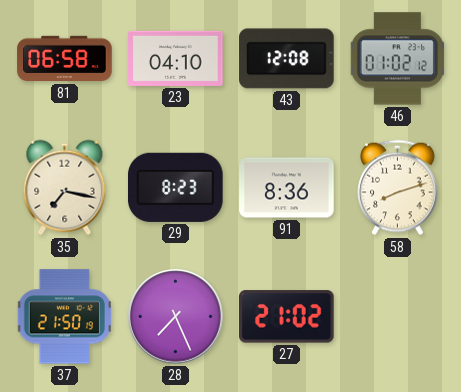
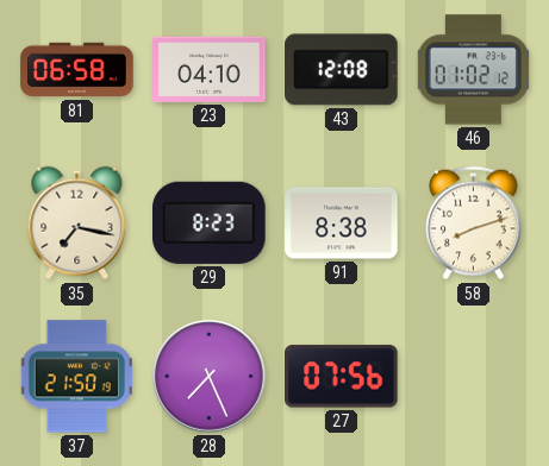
91: 8:36 -> 8:38
27: 21:02 -> 07:56
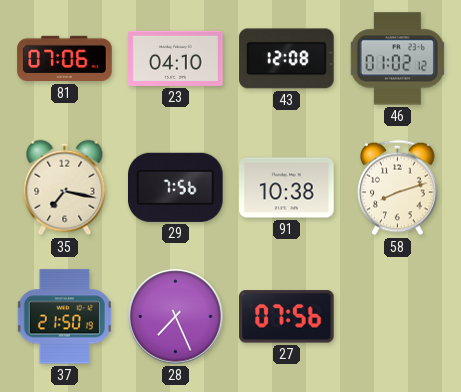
81: 06:58 -> 07:06
29: 8:23 -> 7:56
91: 8:38 -> 10:38
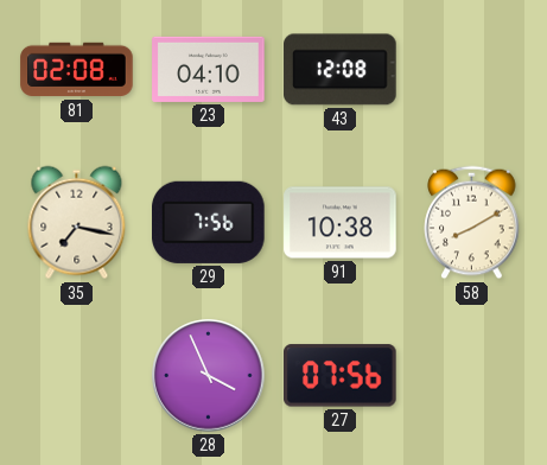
81: 07:06 -> 02:08
46: 01:02 -> none
58: 8:12 -> 8:10
37: 21:50 -> none
28: 7:26 -> 3:56
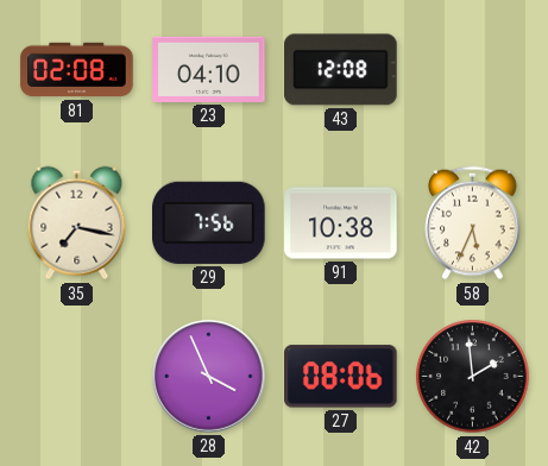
58: 8:10 -> 5:34
27: 07:56 -> 08:06
42: none -> 1:59
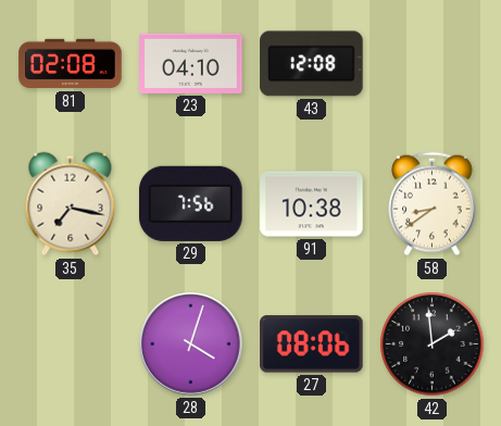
58: 5:34 -> 8:39
28: 3:56 -> 4:03
